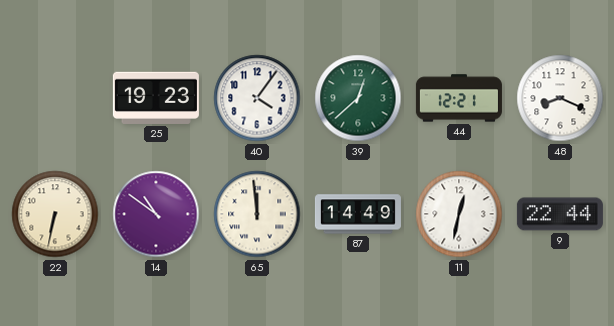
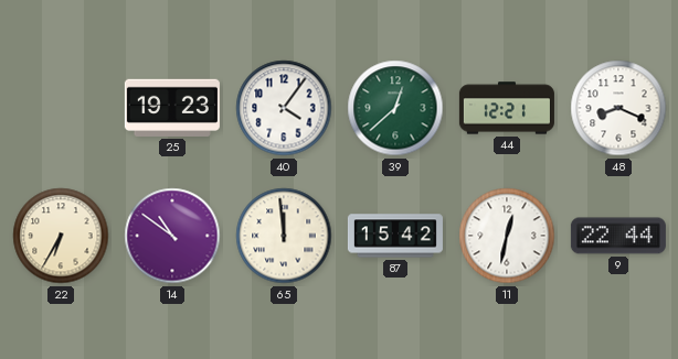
22: 6:32 -> 6:35
87: 14:49 -> 15:42
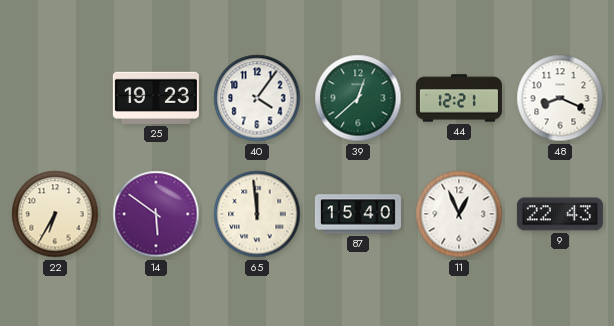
14: 10:51 -> 5:51
87: 15:42 -> 15:40
11: 12:32 -> 12:56
9: 22:44 -> 22:43
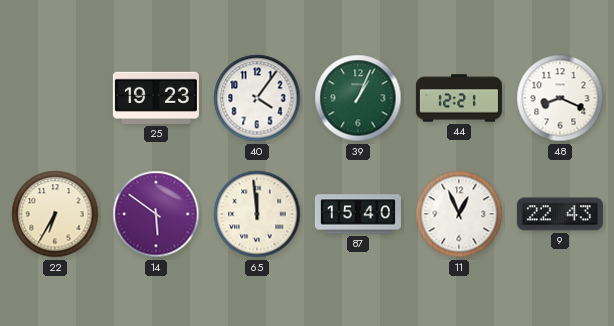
39: 12:38 -> 1:04
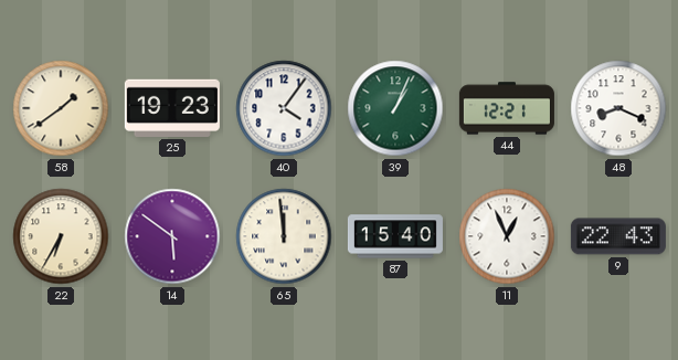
58: none -> 1:39
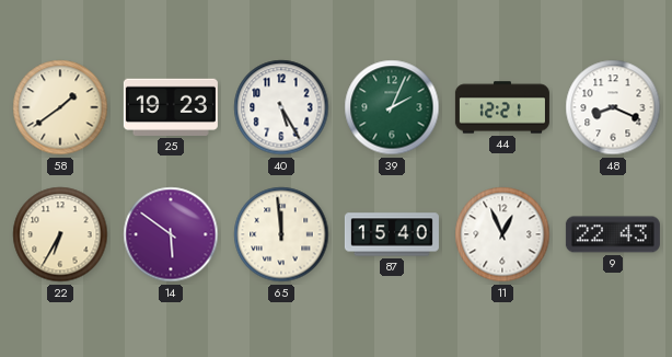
40: 4:06 -> 5:25
39: 1:04 -> 2:04
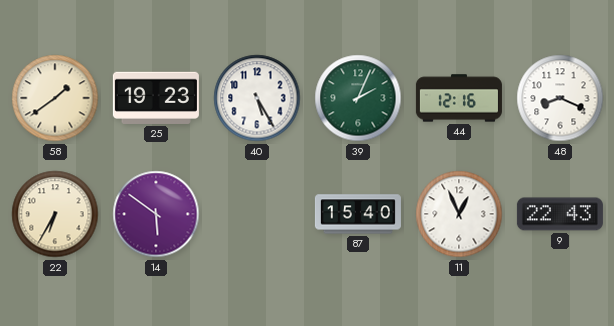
44: 12:21 -> 12:16
65: 11:59 -> none
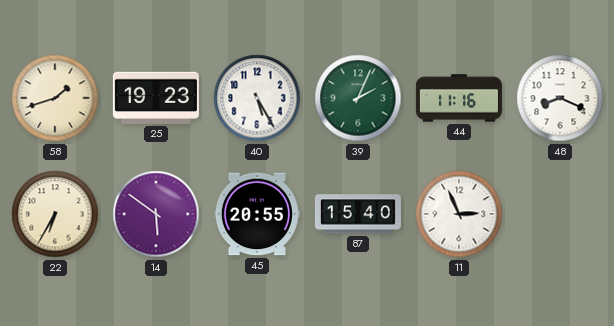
58: 1:39 -> 1:42
44: 12:16 -> 11:16
45: none -> 20:55
11: 12:56 -> 2:56
9: 22:43 -> none
